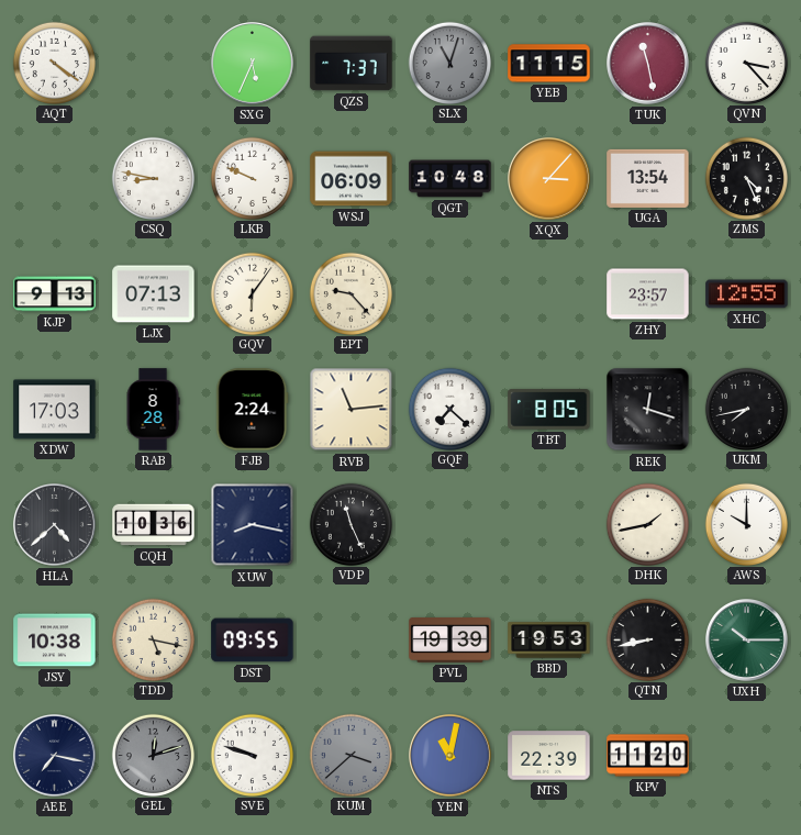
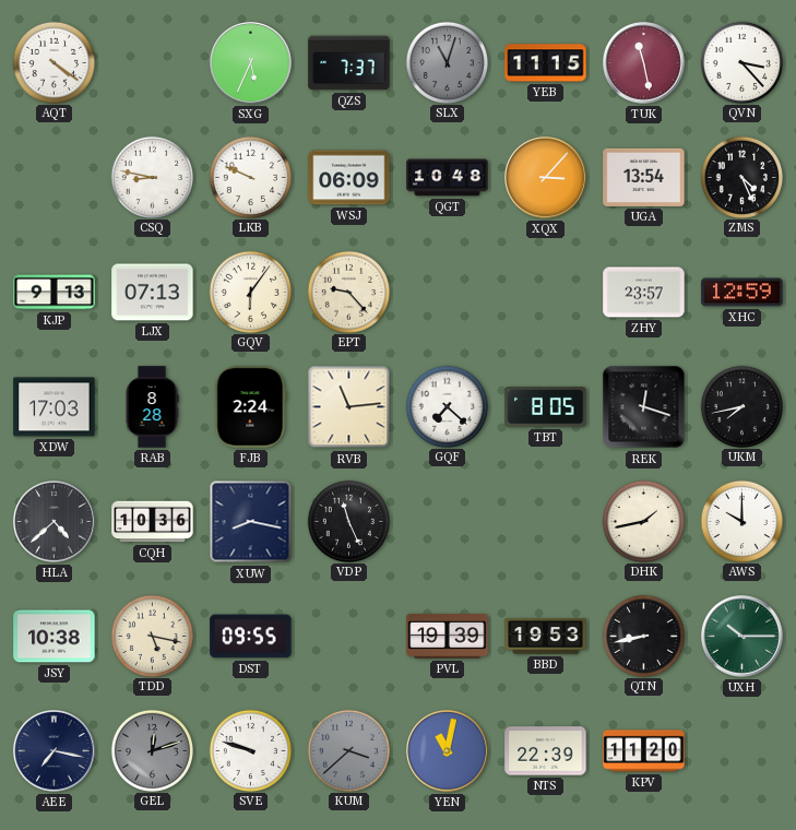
XHC: 12:55 -> 12:59
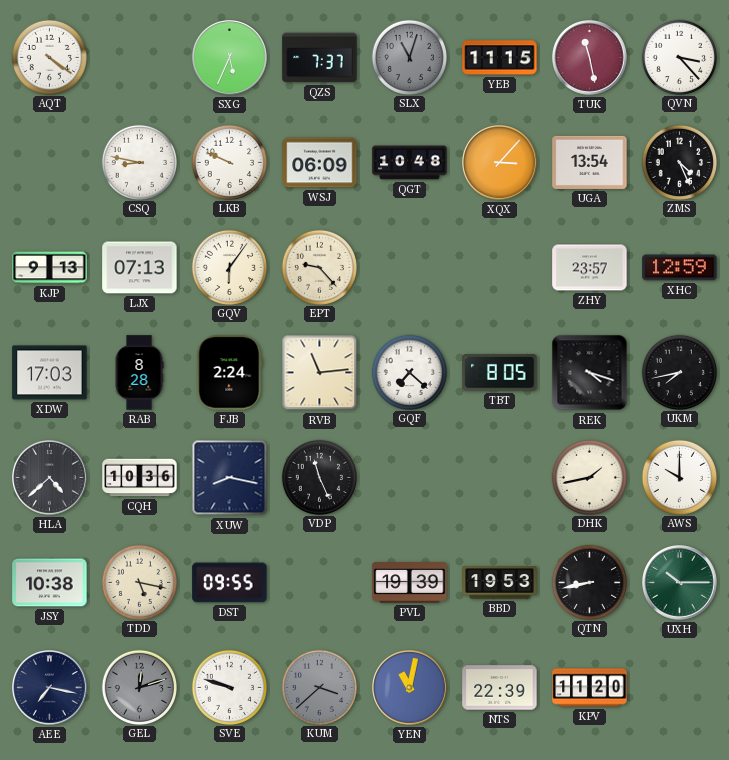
REK: 12:18 -> 4:18
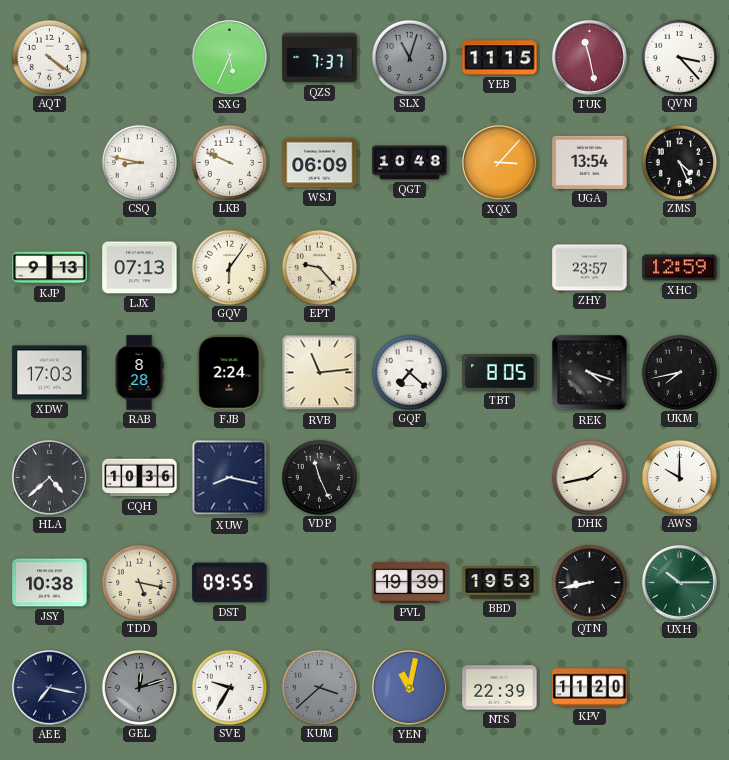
SVE: 9:48 -> 9:35
